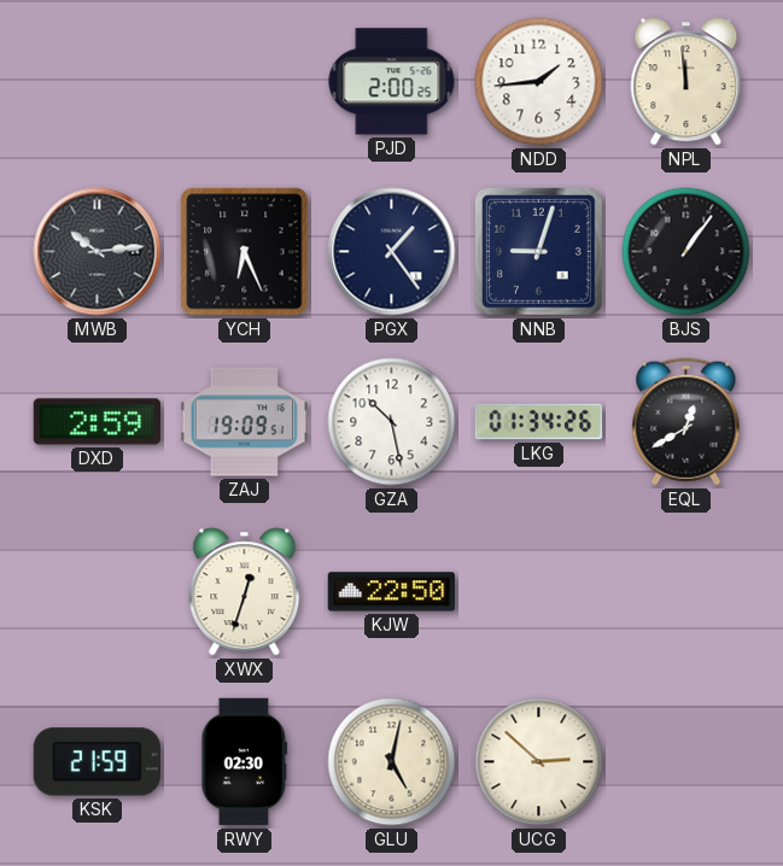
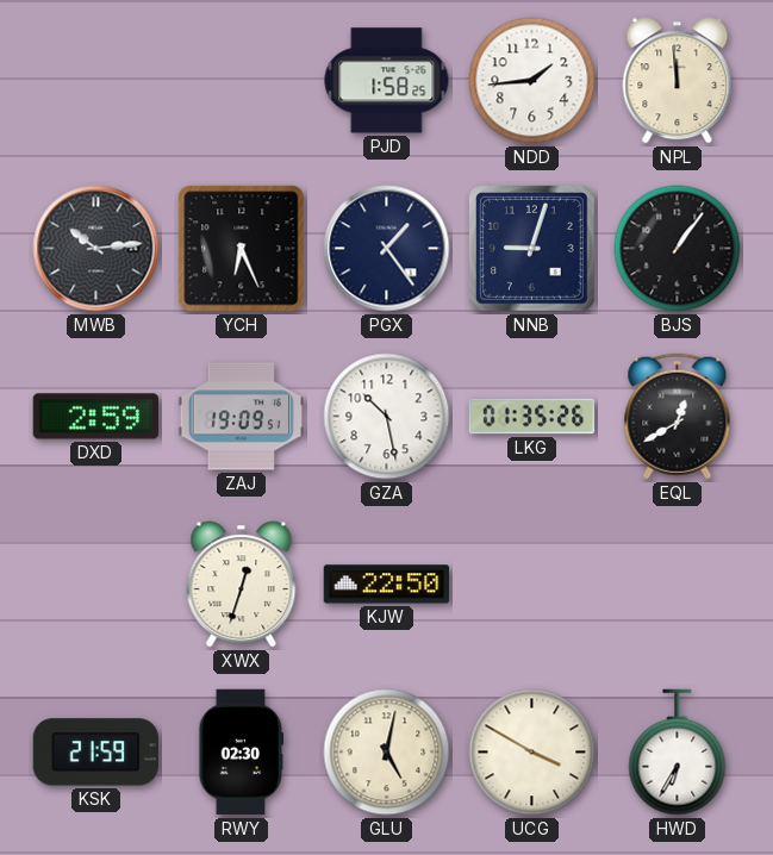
PJD: 2:00 -> 1:58
LKG: 01:34 -> 01:35
UCG: 2:52 -> 3:50
HWD: none -> 6:35
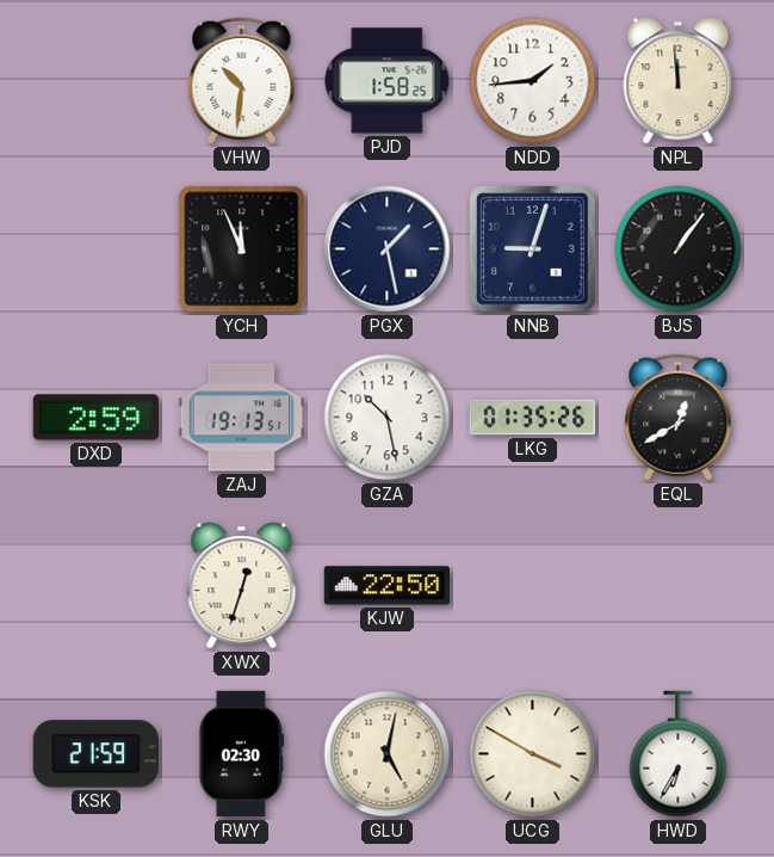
VHW: none -> 10:31
MWB: 10:14 -> none
YCH: 6:26 -> 11:56
PGX: 1:24 -> 1:28
ZAJ: 19:09 -> 19:13
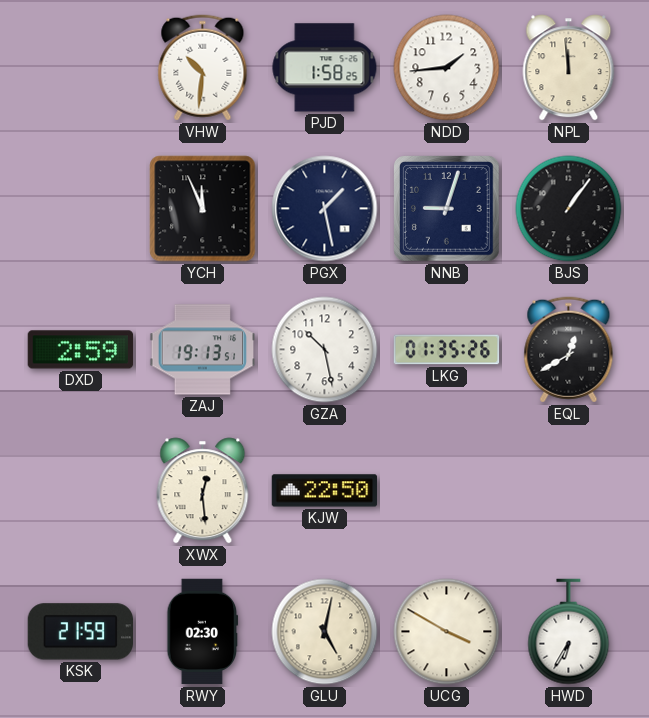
XWX: 12:33 -> 12:29
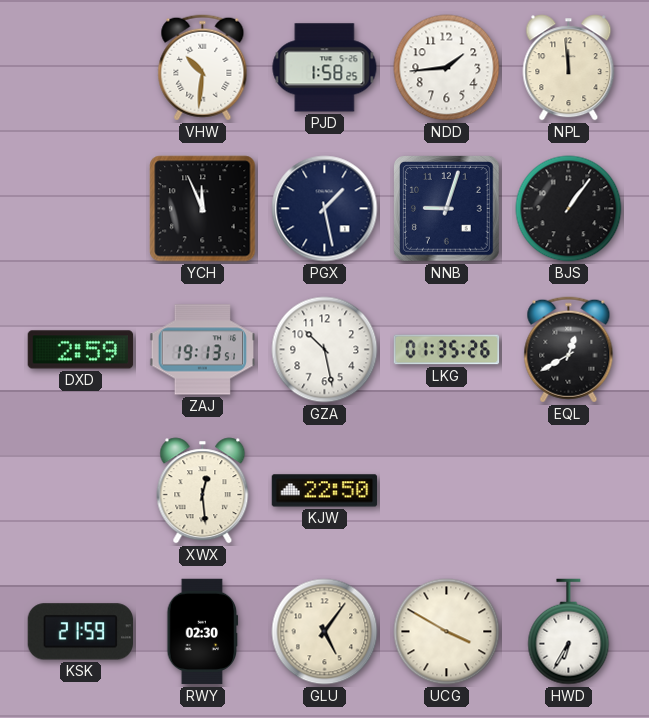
GLU: 5:02 -> 5:06
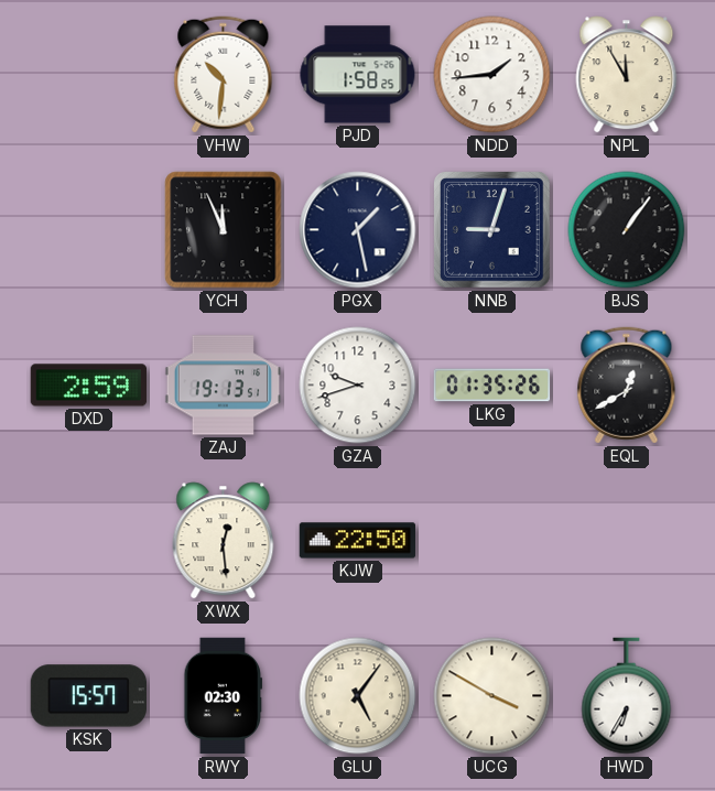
NPL: 11:59 -> 11:55
GZA: 10:28 -> 9:42
KSK: 21:59 -> 15:57
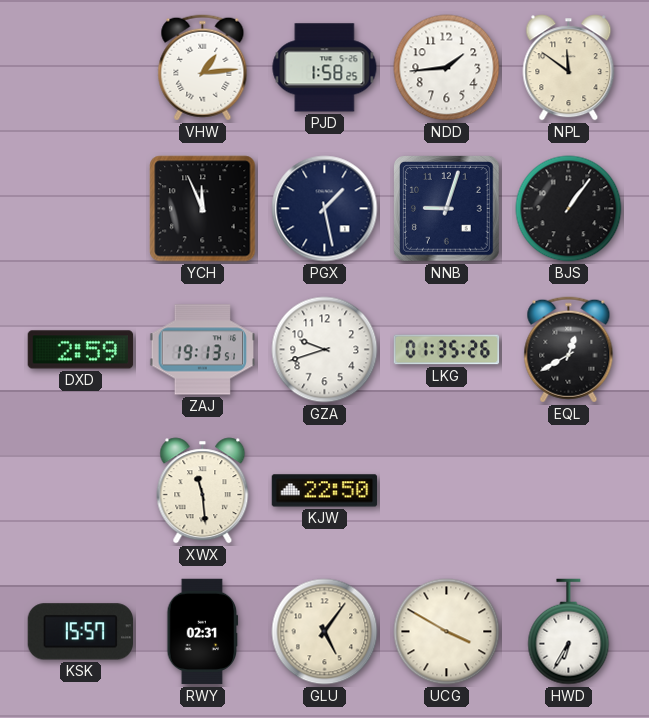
VHW: 10:31 -> 1:14
NPL: 11:55 -> 11:51
XWX: 12:29 -> 11:29
RWY: 02:30 -> 02:31
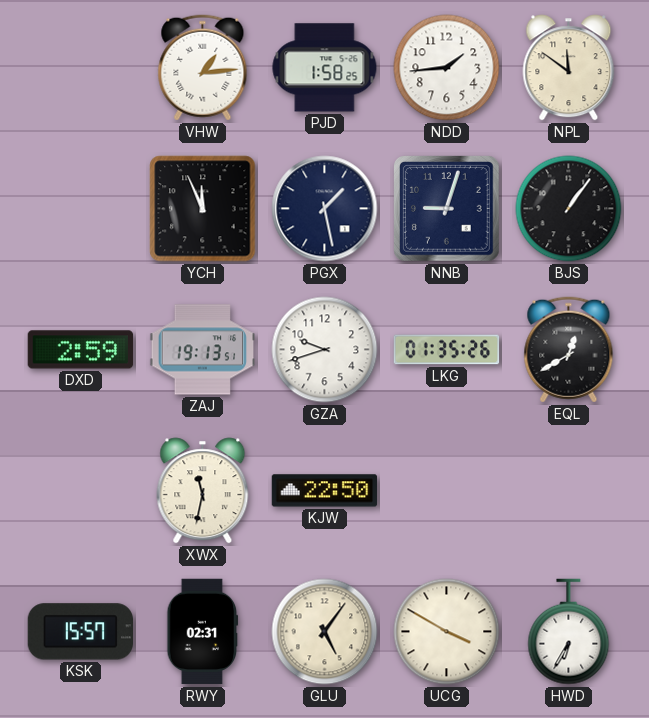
XWX: 11:29 -> 11:32
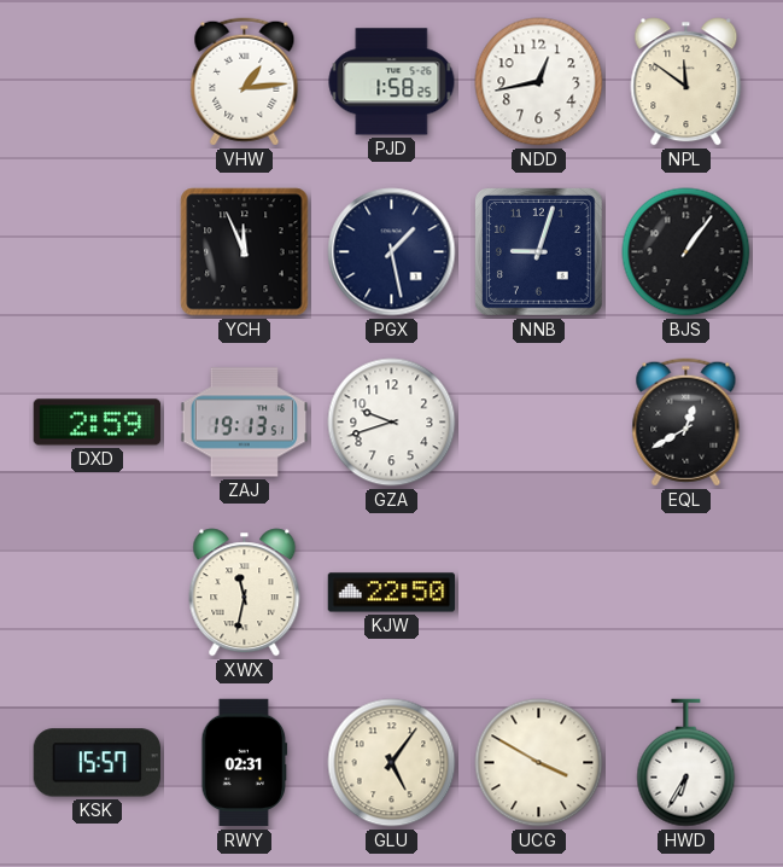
NDD: 1:44 -> 12:43
LKG: 01:35 -> none
